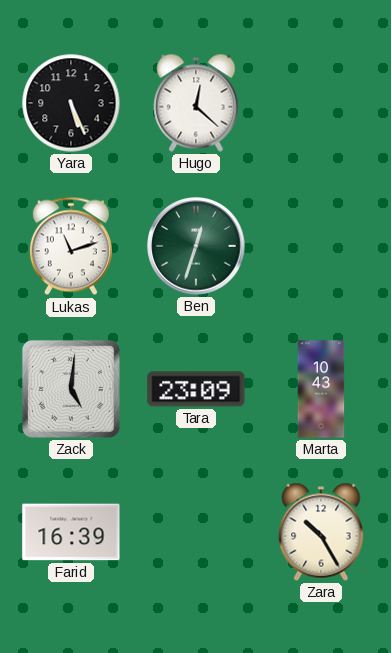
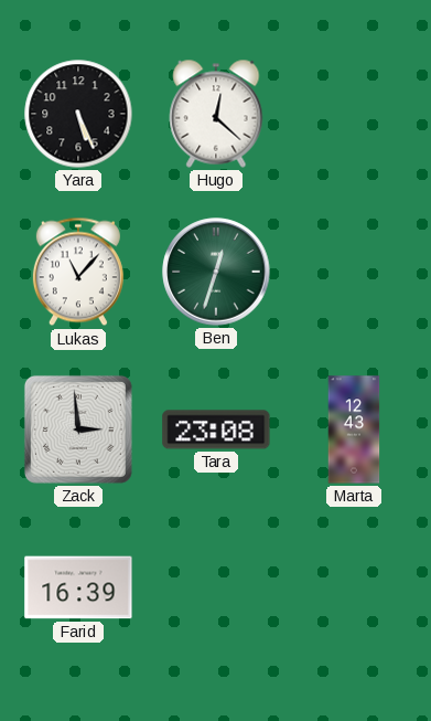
Lukas: 11:12 -> 11:07
Zack: 5:01 -> 2:59
Tara: 23:09 -> 23:08
Marta: 10:43 -> 12:43
Zara: 10:25 -> none
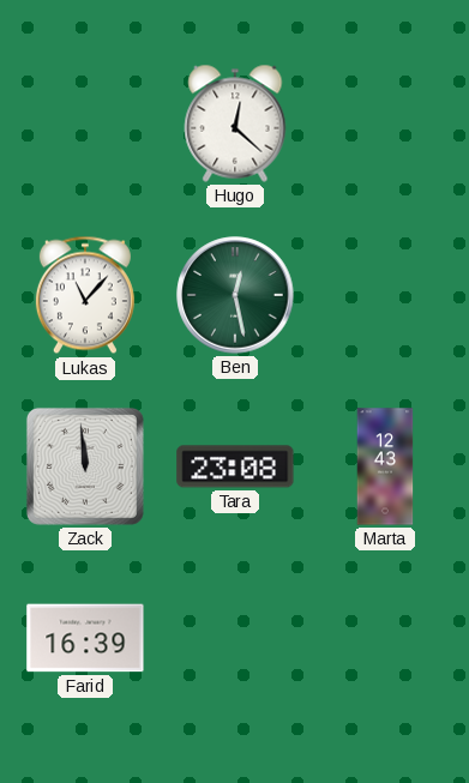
Yara: 5:26 -> none
Ben: 12:33 -> 12:28
Zack: 2:59 -> 11:59
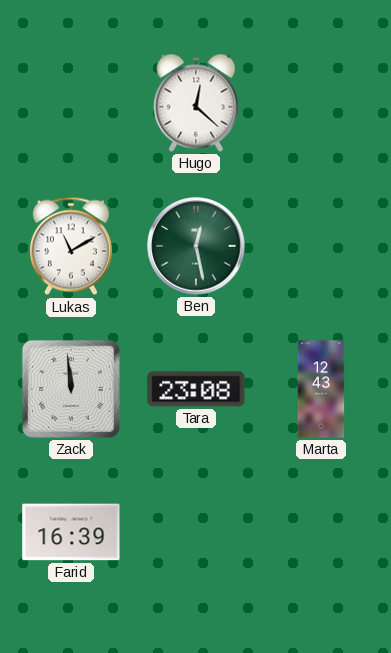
Lukas: 11:07 -> 11:10
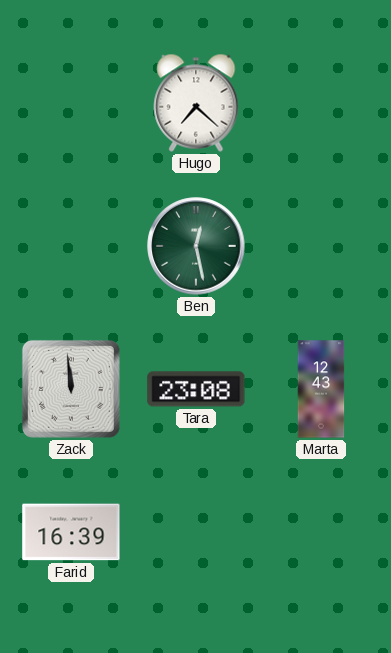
Hugo: 12:22 -> 7:22
Lukas: 11:10 -> none
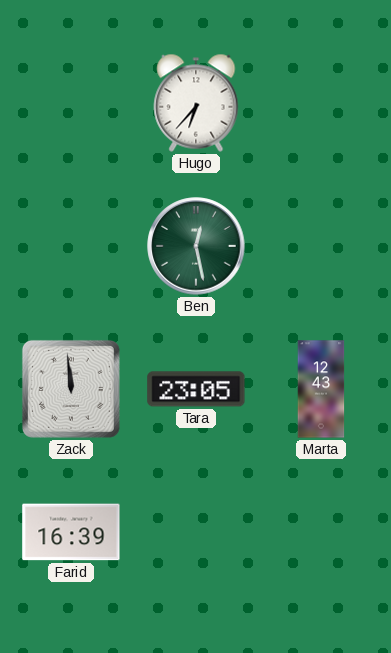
Hugo: 7:22 -> 6:37
Tara: 23:08 -> 23:05
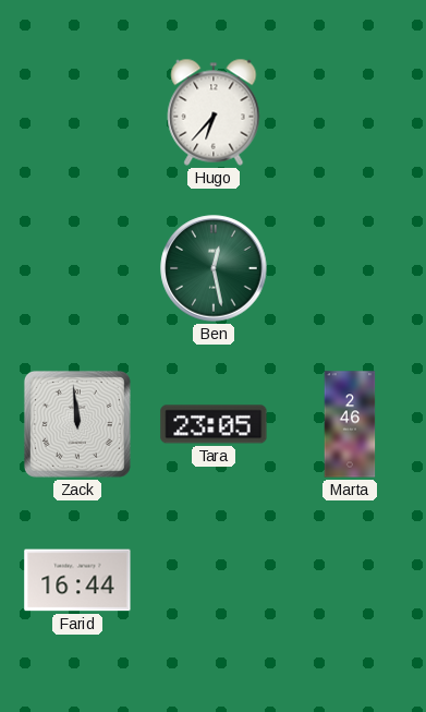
Marta: 12:43 -> 2:46
Farid: 16:39 -> 16:44
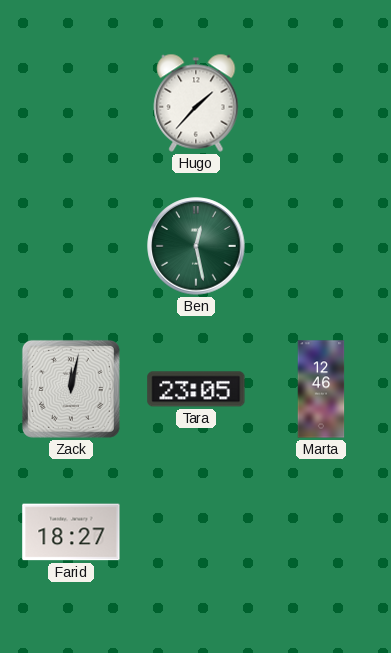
Hugo: 6:37 -> 1:37
Zack: 11:59 -> 12:02
Marta: 2:46 -> 12:46
Farid: 16:44 -> 18:27
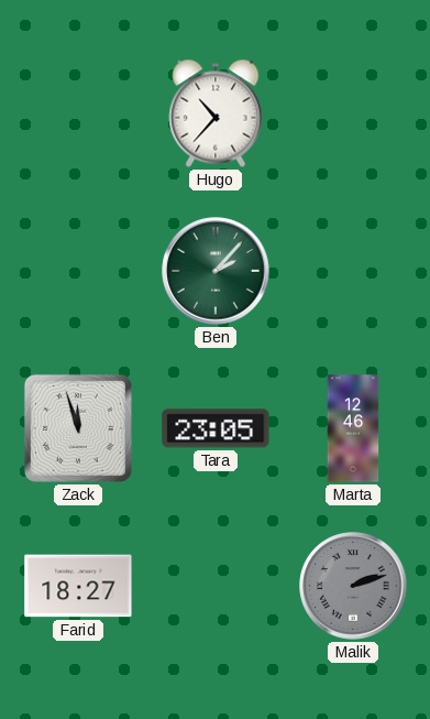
Hugo: 1:37 -> 10:37
Ben: 12:28 -> 2:07
Zack: 12:02 -> 11:57
Malik: none -> 2:12
